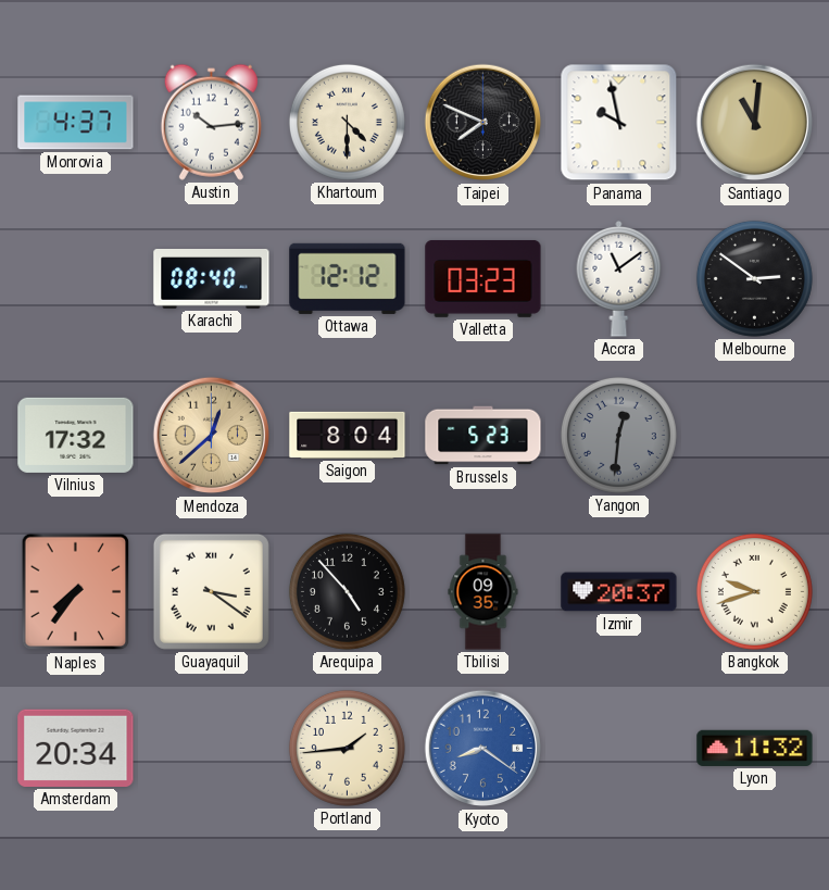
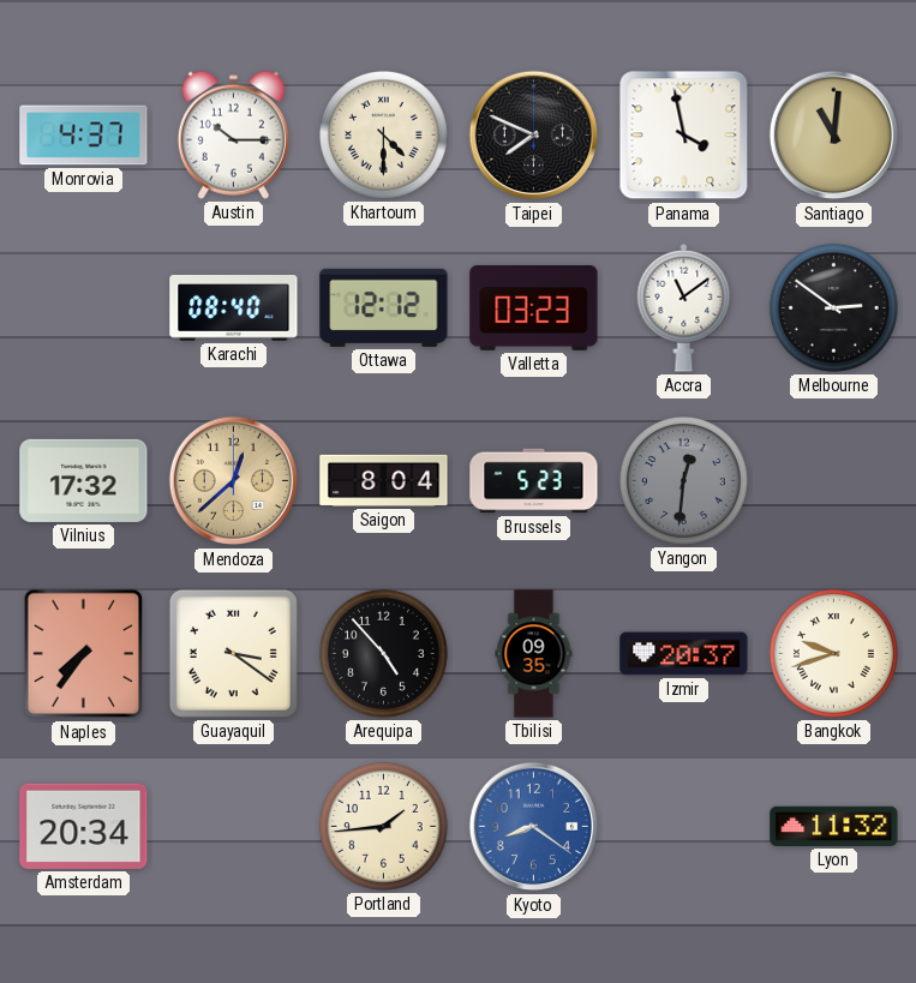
Austin: 10:14 -> 10:15
Panama: 9:58 -> 3:58
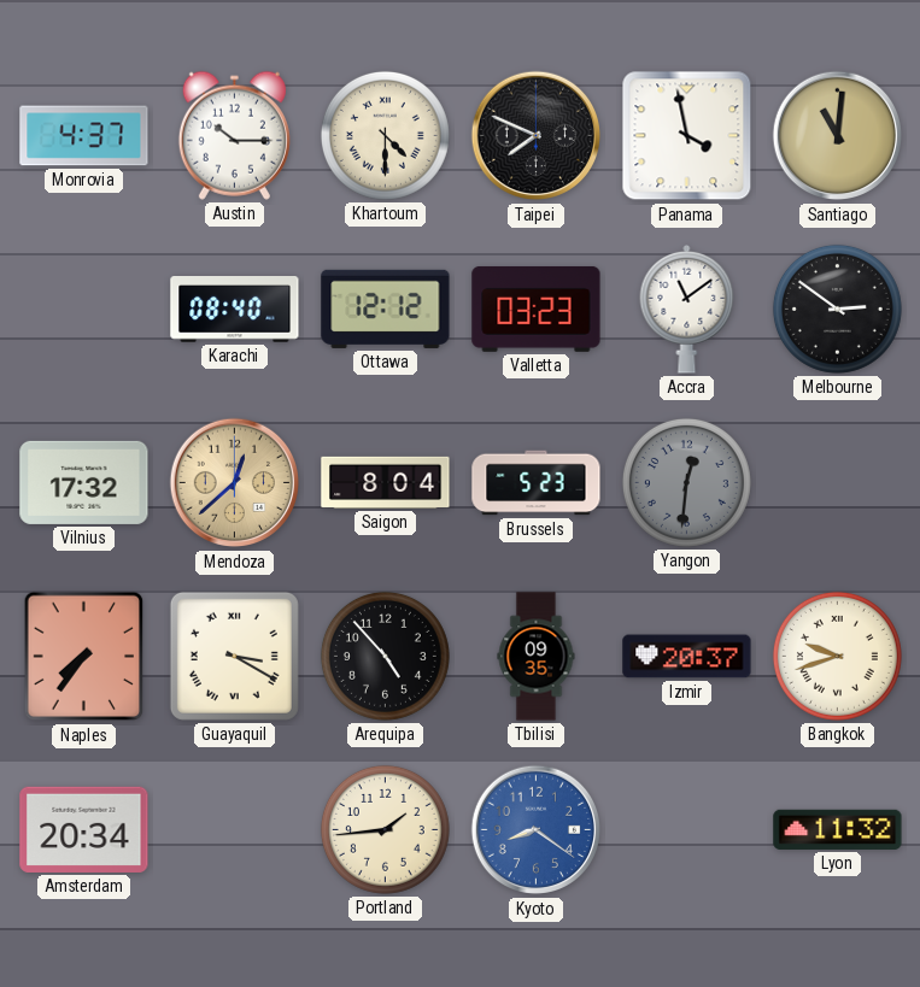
Guayaquil: 3:21 -> 3:20
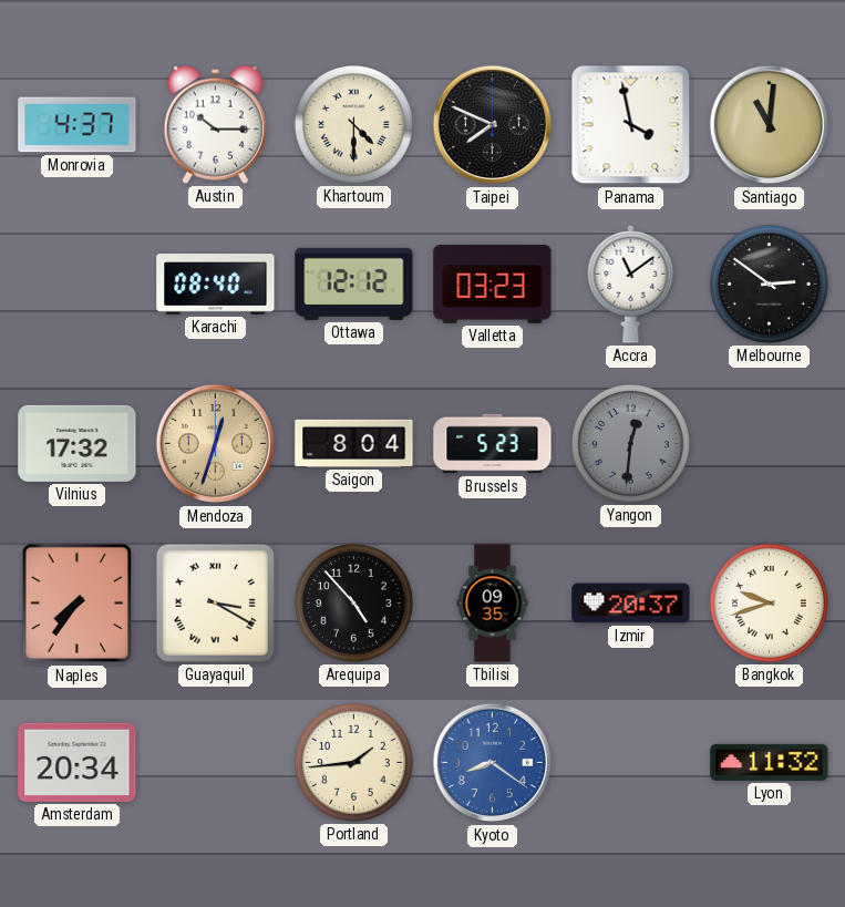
Mendoza: 12:38 -> 12:33
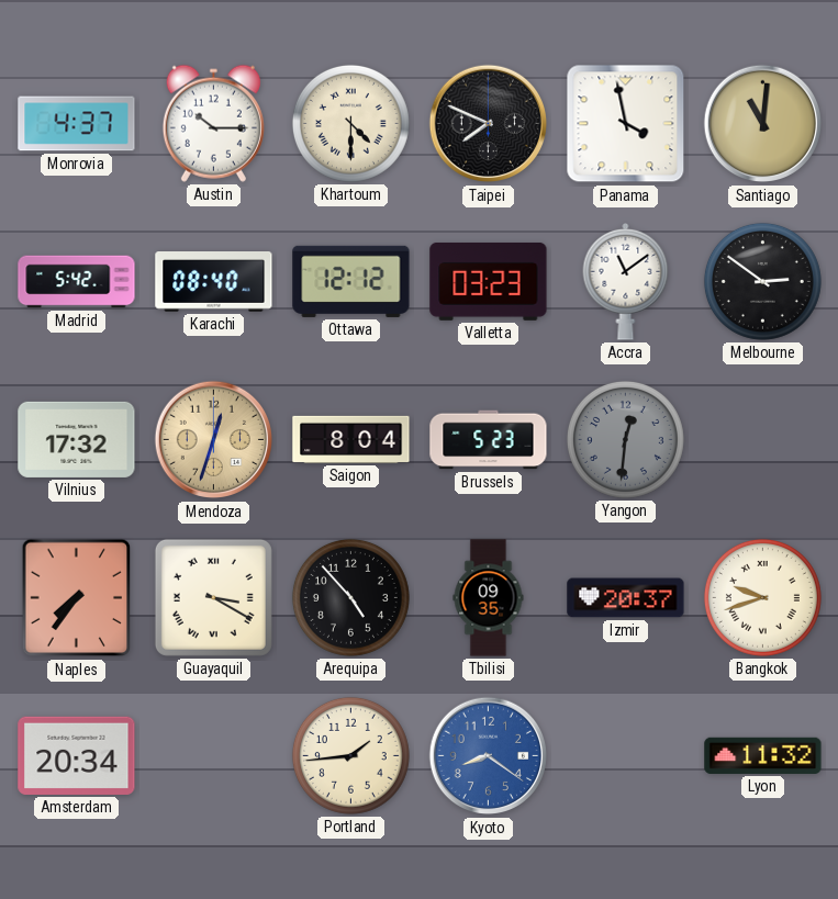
Madrid: none -> 5:42
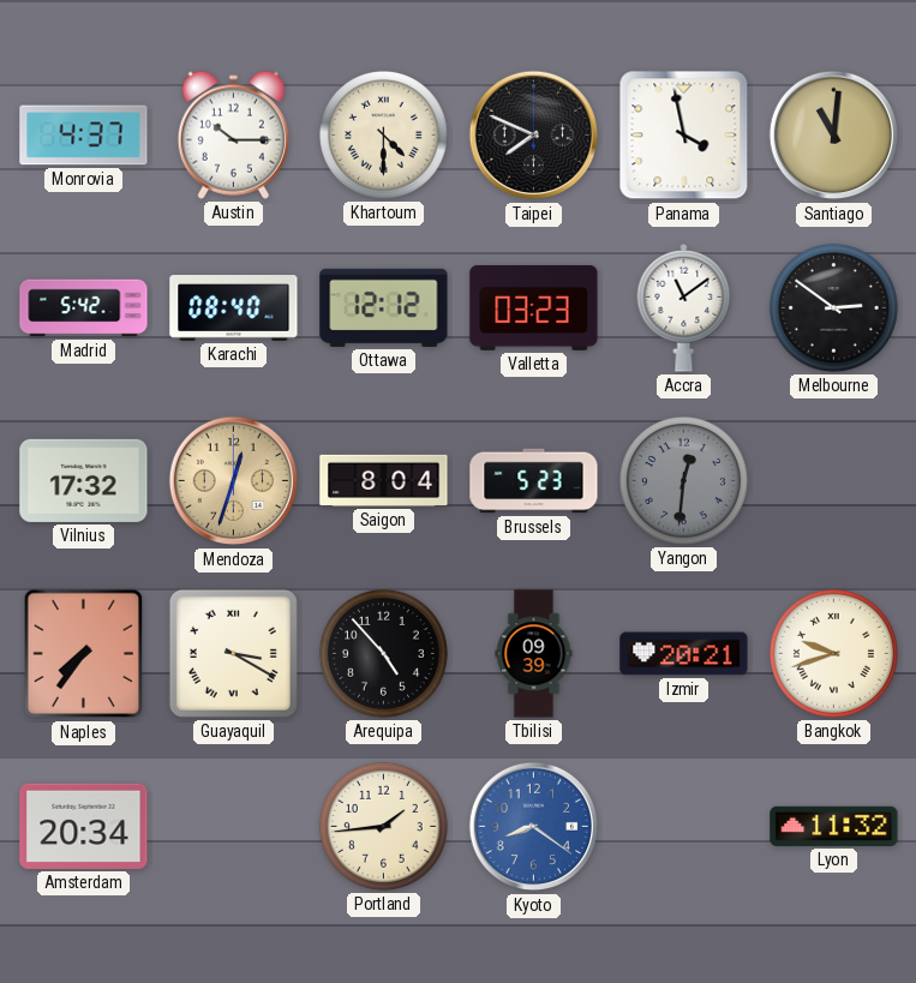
Tbilisi: 09:35 -> 09:39
Izmir: 20:37 -> 20:21
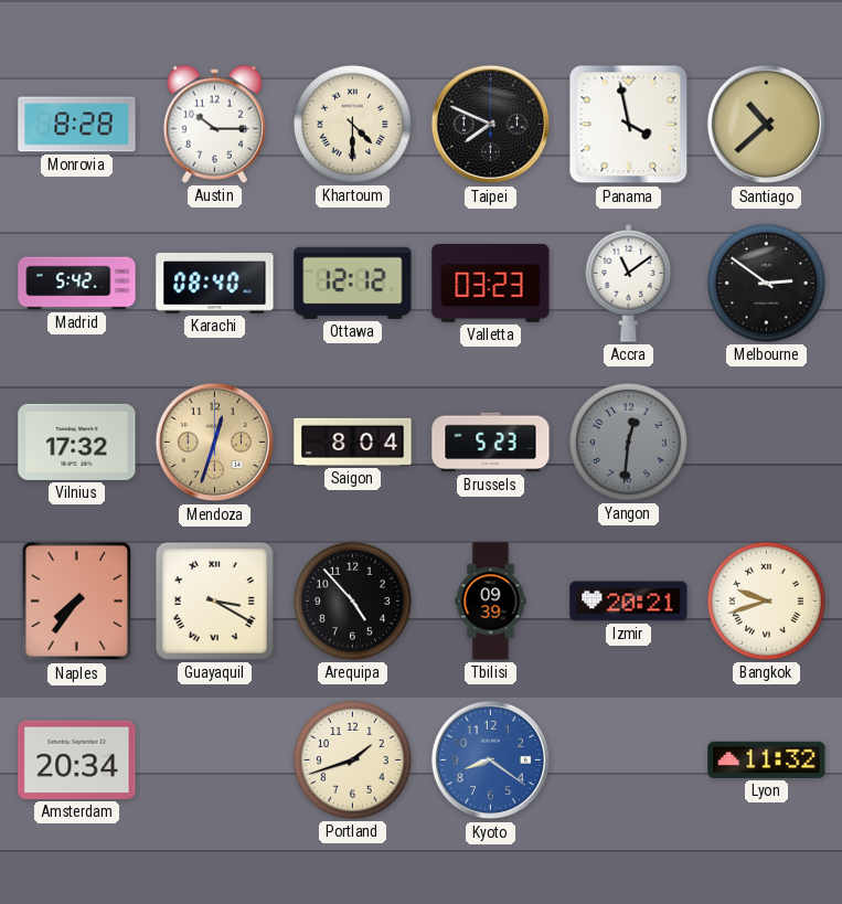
Monrovia: 4:37 -> 8:28
Santiago: 11:01 -> 10:38
Portland: 1:44 -> 1:42
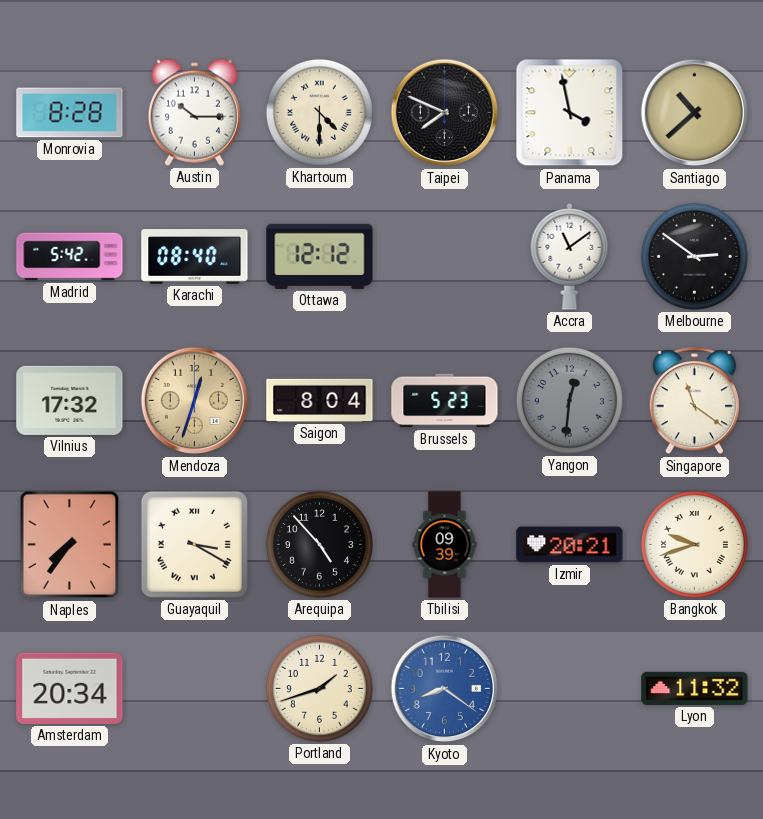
Valletta: 03:23 -> none
Singapore: none -> 11:21
